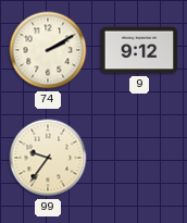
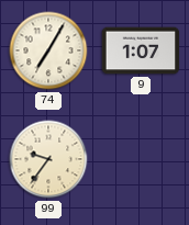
74: 2:10 -> 7:05
9: 9:12 -> 1:07
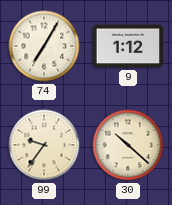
9: 1:07 -> 1:12
30: none -> 10:22
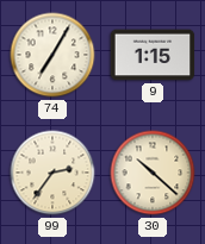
9: 1:12 -> 1:15
99: 9:36 -> 2:36
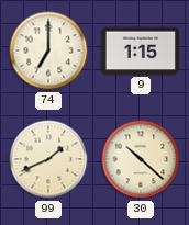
74: 7:05 -> 7:00
99: 2:36 -> 1:41
